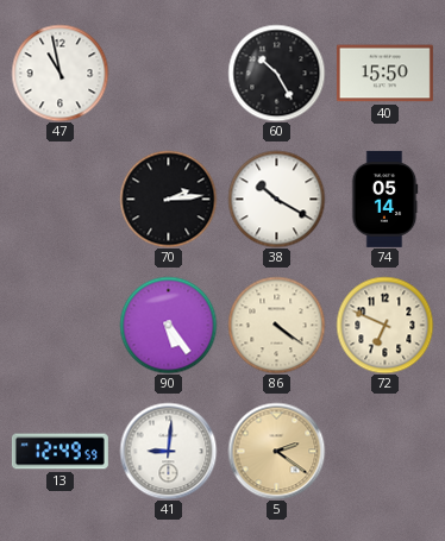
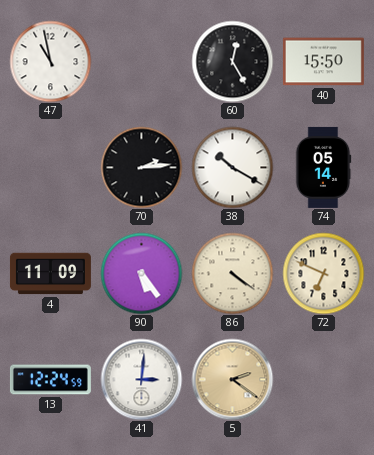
60: 10:25 -> 12:25
4: none -> 11:09
13: 12:49 -> 12:24
41: 9:01 -> 3:01
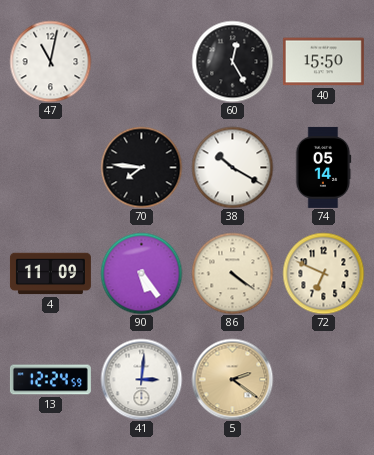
47: 10:58 -> 11:02
70: 2:14 -> 7:46
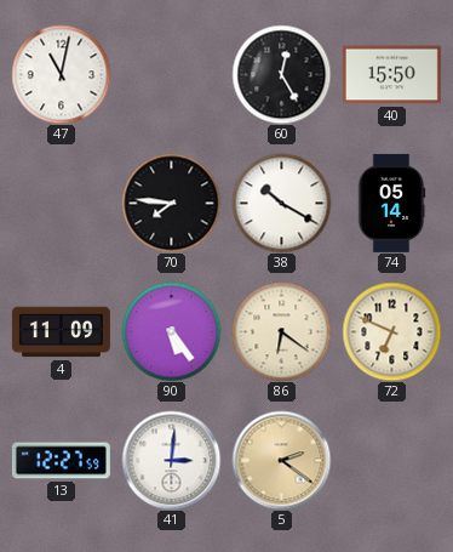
86: 4:21 -> 6:21
13: 12:24 -> 12:27
